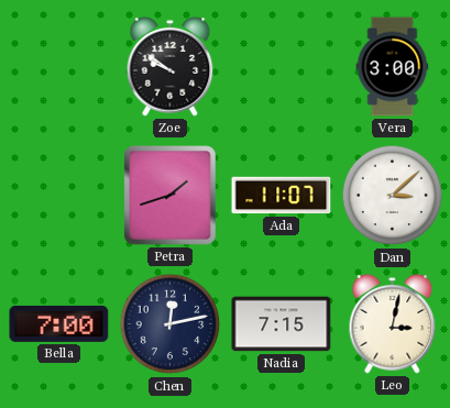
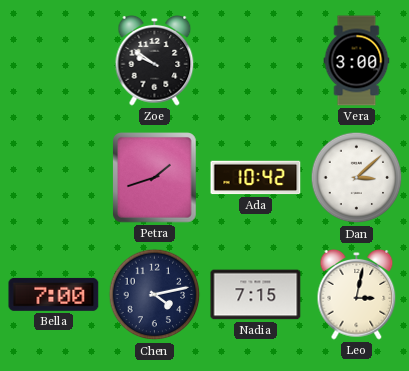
Ada: 11:07 -> 10:42
Chen: 12:13 -> 4:13
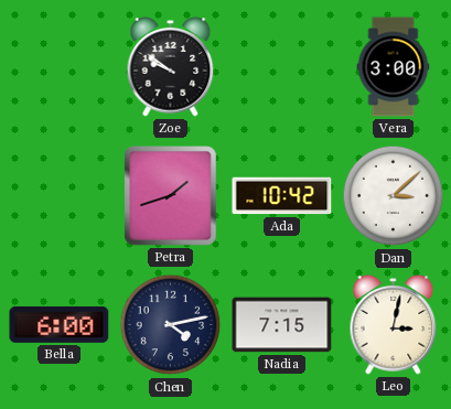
Bella: 7:00 -> 6:00
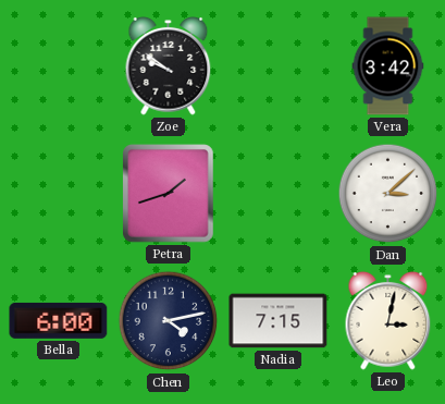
Vera: 3:00 -> 3:42
Ada: 10:42 -> none
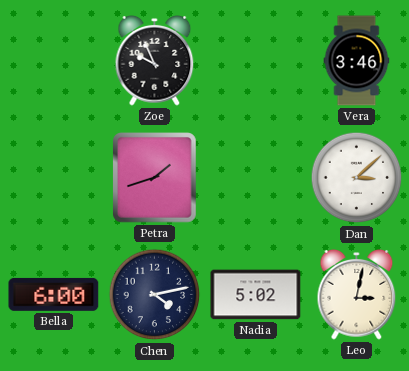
Zoe: 9:51 -> 9:56
Vera: 3:42 -> 3:46
Nadia: 7:15 -> 5:02
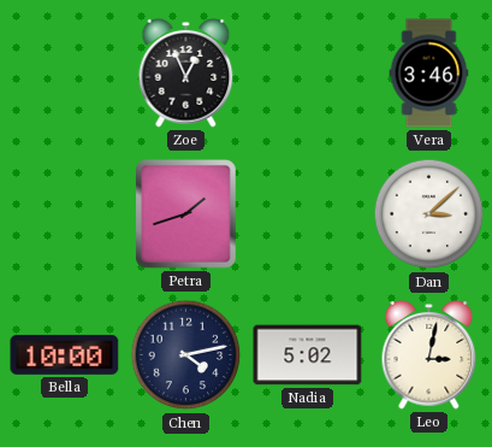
Zoe: 9:56 -> 12:56
Bella: 6:00 -> 10:00
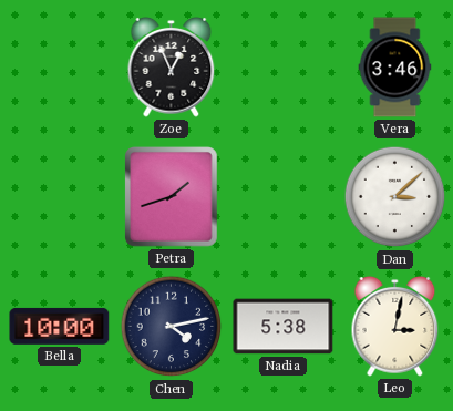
Nadia: 5:02 -> 5:38
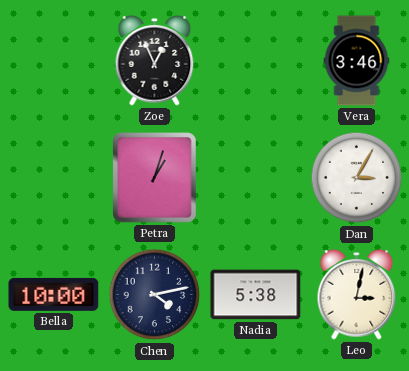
Petra: 1:42 -> 1:03
Dan: 3:08 -> 3:05
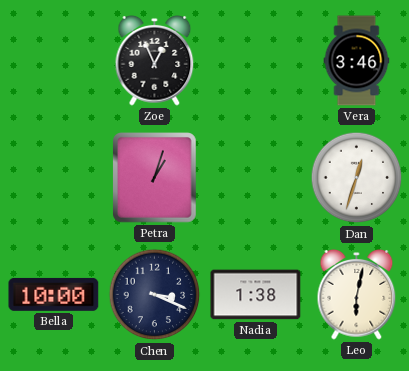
Dan: 3:05 -> 12:33
Chen: 4:13 -> 3:19
Nadia: 5:38 -> 1:38
Leo: 3:02 -> 6:02
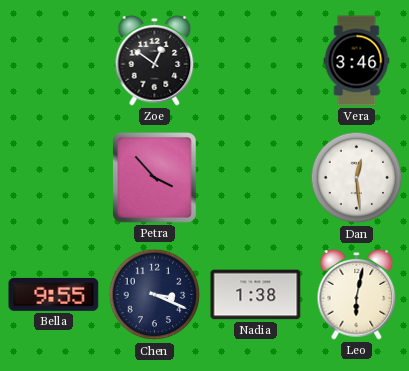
Zoe: 12:56 -> 12:51
Petra: 1:03 -> 3:53
Dan: 12:33 -> 12:29
Bella: 10:00 -> 9:55
